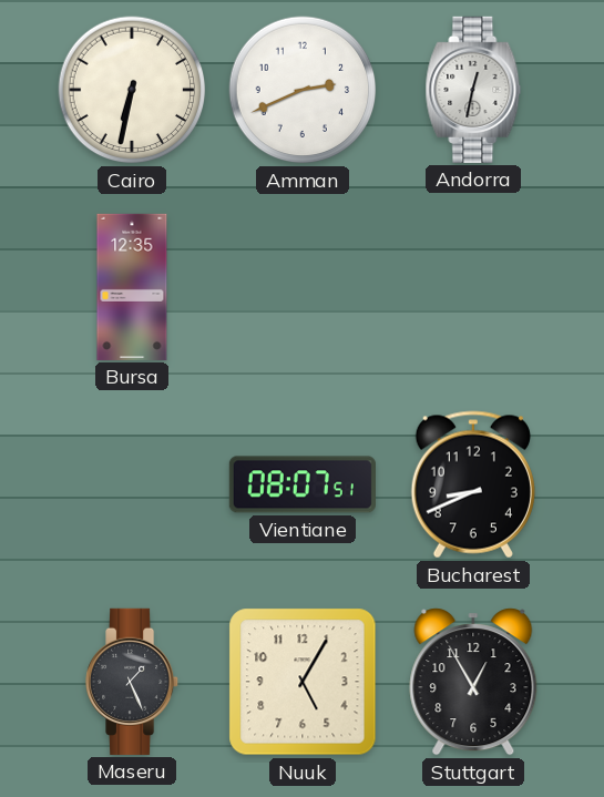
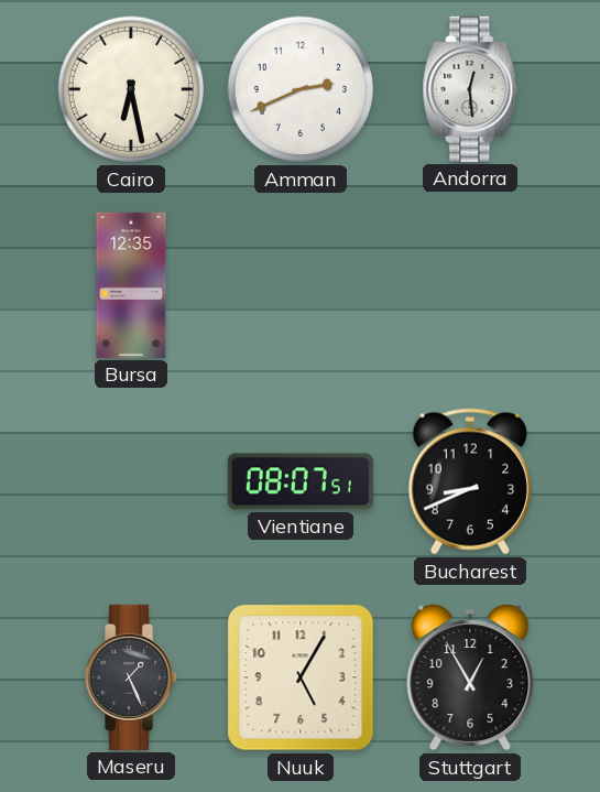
Cairo: 6:32 -> 6:28
Andorra: 12:32 -> 12:29
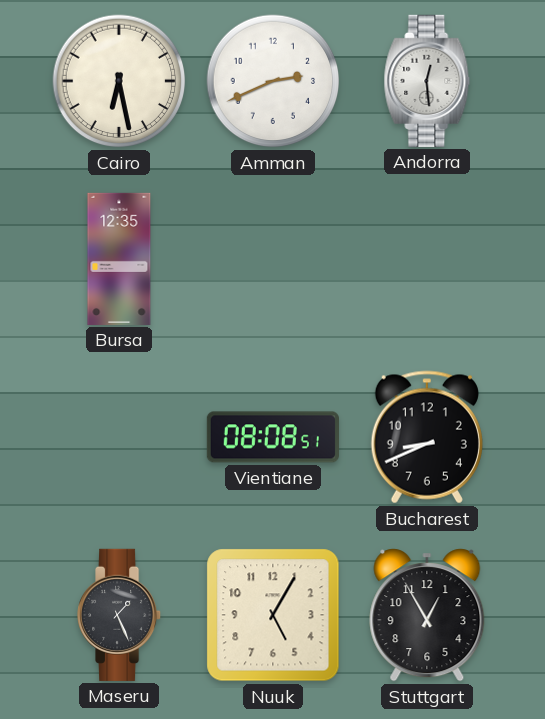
Vientiane: 08:07 -> 08:08
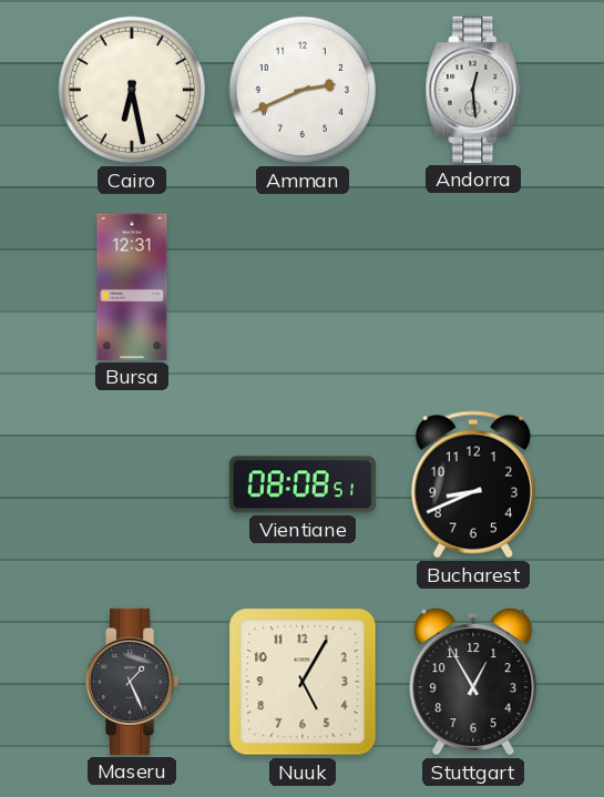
Bursa: 12:35 -> 12:31
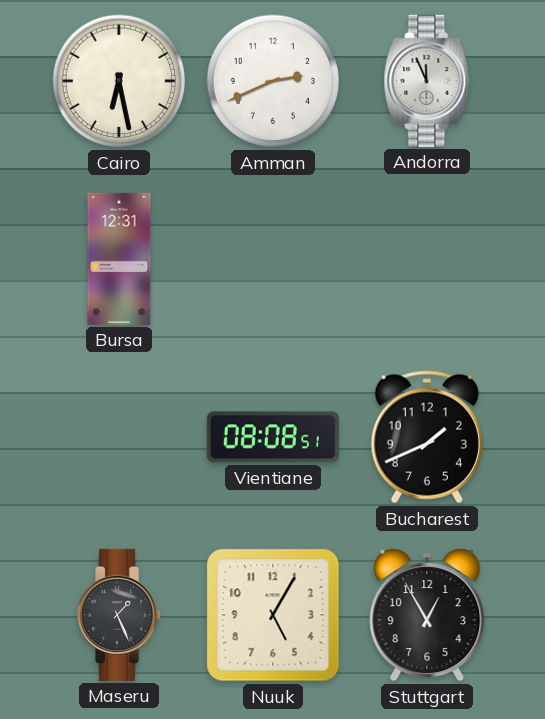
Andorra: 12:29 -> 11:56
Bucharest: 8:41 -> 1:41
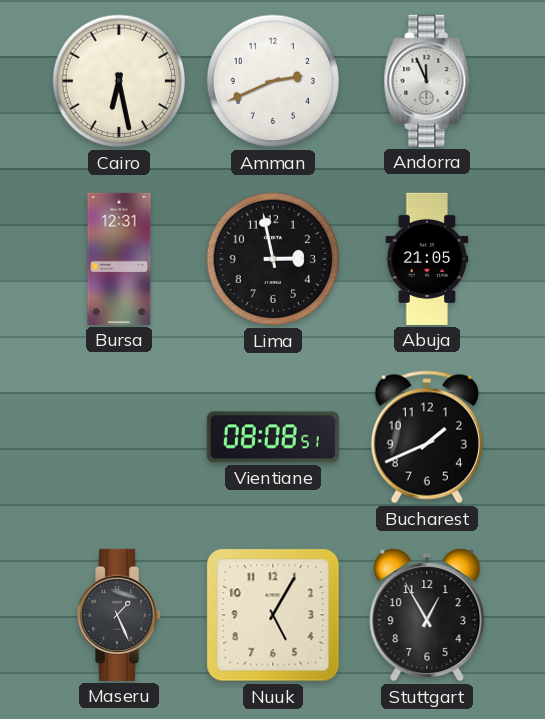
Lima: none -> 2:58
Abuja: none -> 21:05
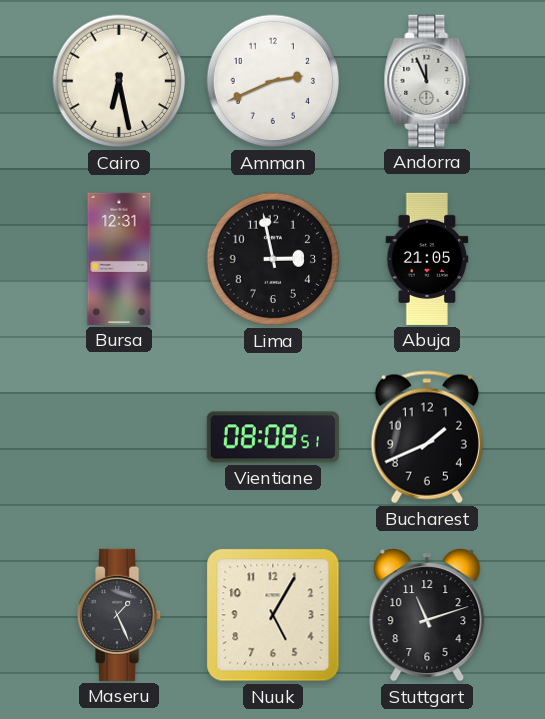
Stuttgart: 12:55 -> 11:12
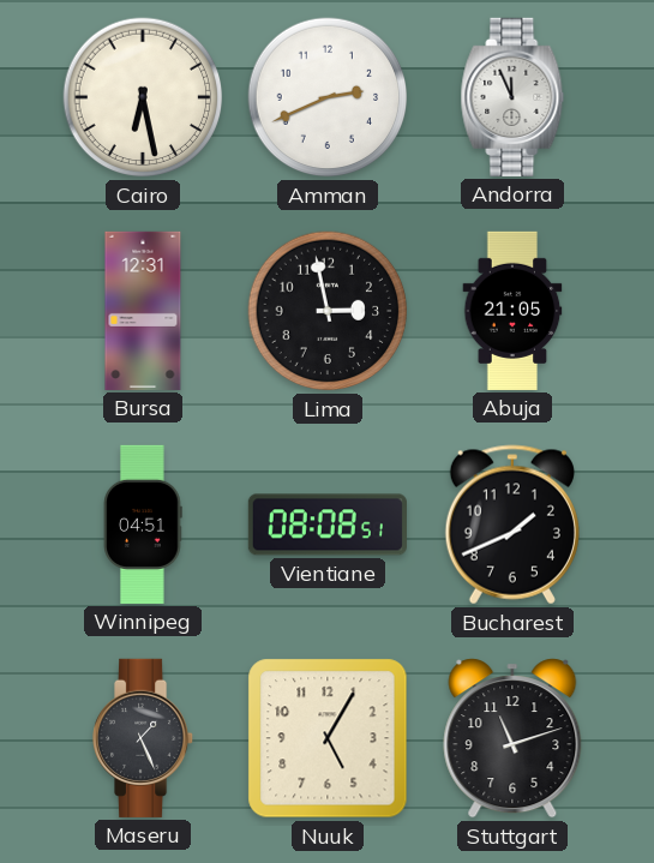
Winnipeg: none -> 04:51
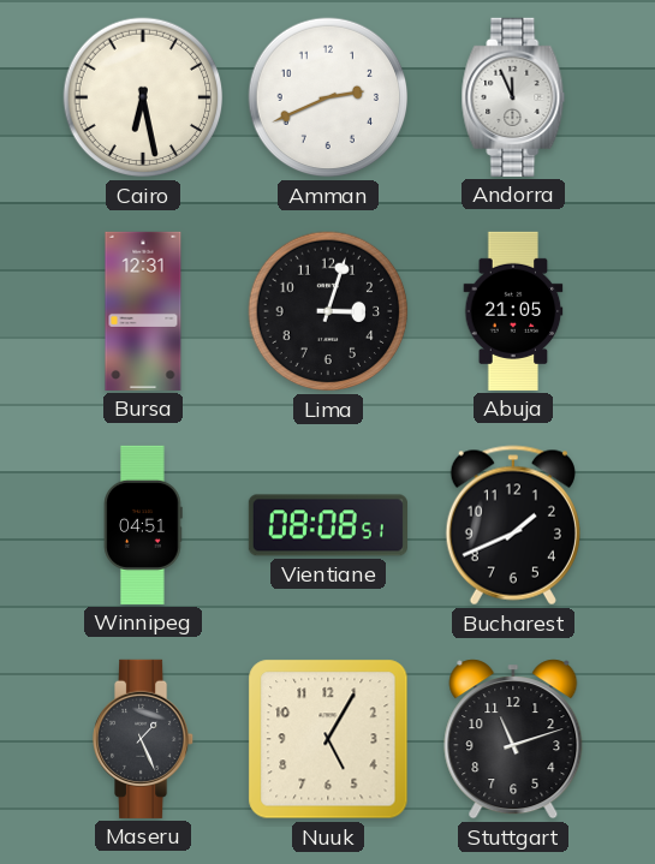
Lima: 2:58 -> 3:03
